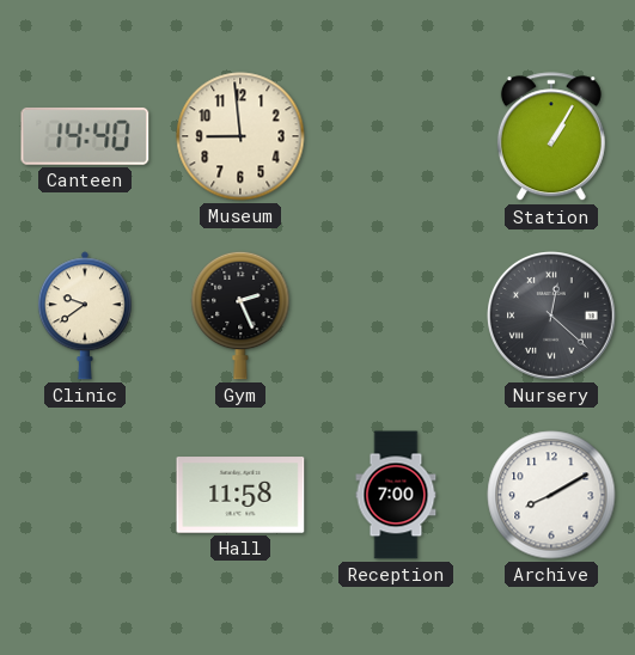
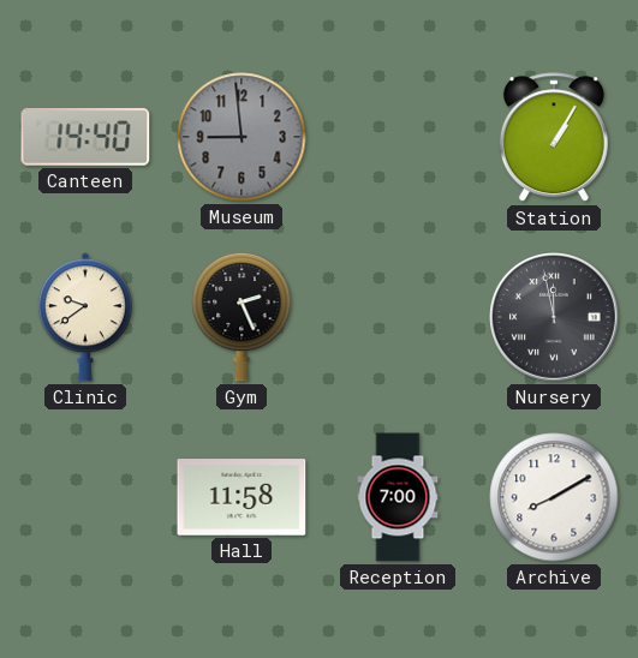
Museum dial: cream -> grey
Nursery: 12:22 -> 11:58
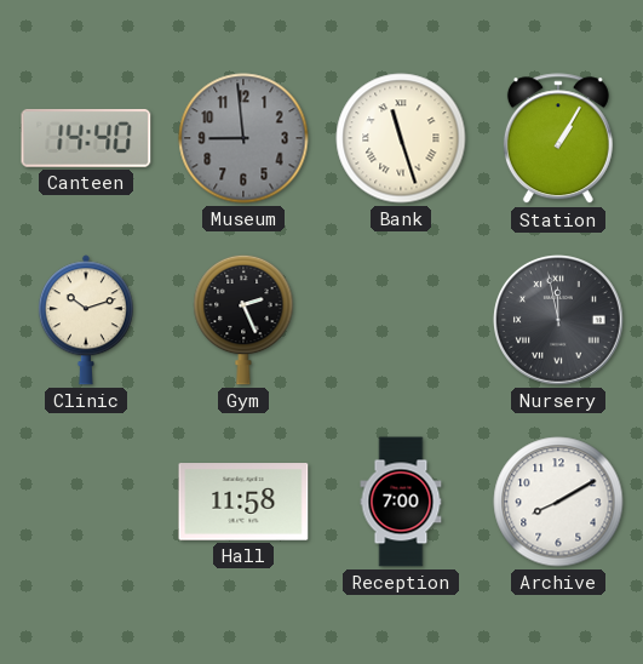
Bank: none -> 11:27
Clinic: 9:39 -> 10:12
